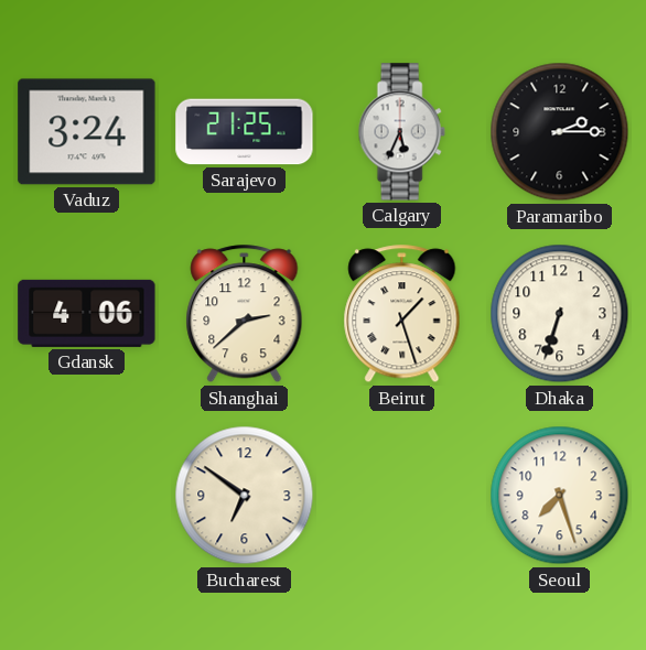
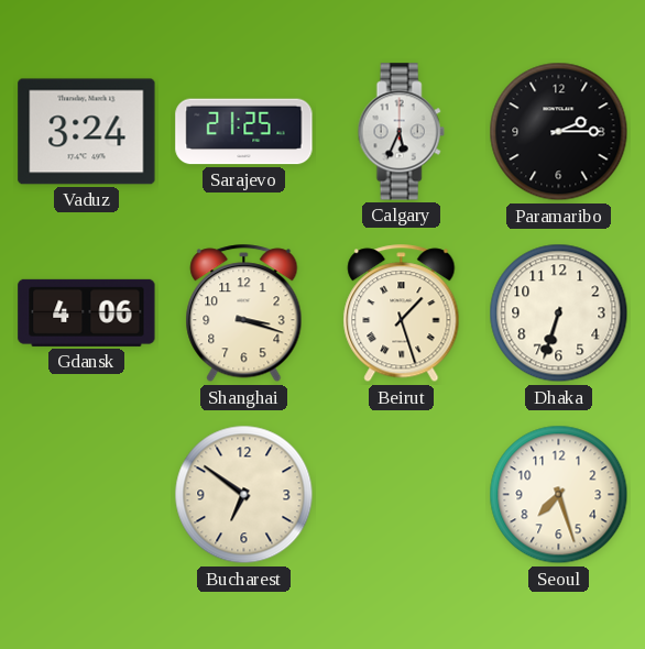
Shanghai: 2:38 -> 3:18
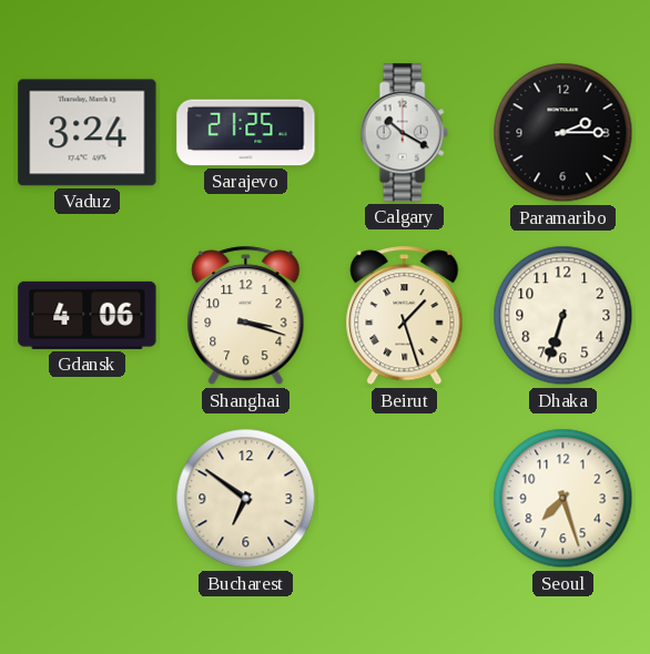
Calgary: 5:34 -> 10:20
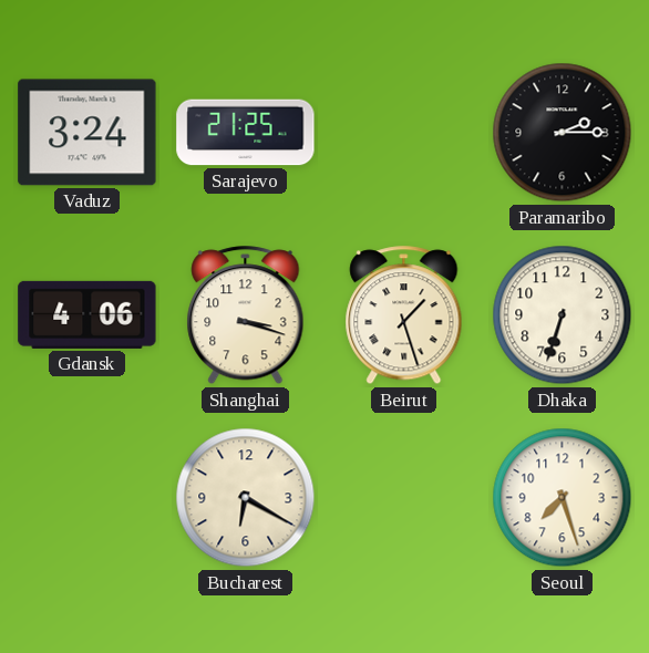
Calgary: 10:20 -> none
Bucharest: 6:51 -> 6:20
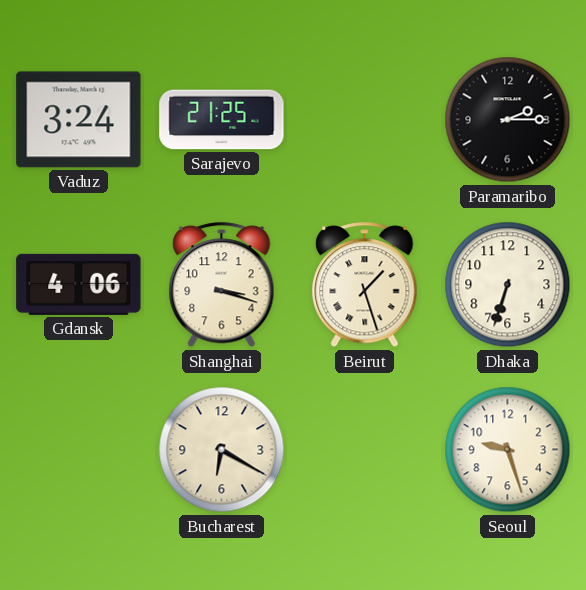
Seoul: 7:27 -> 9:27
